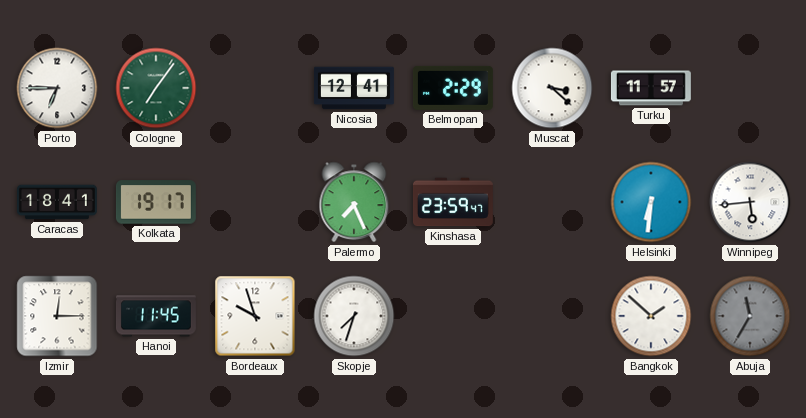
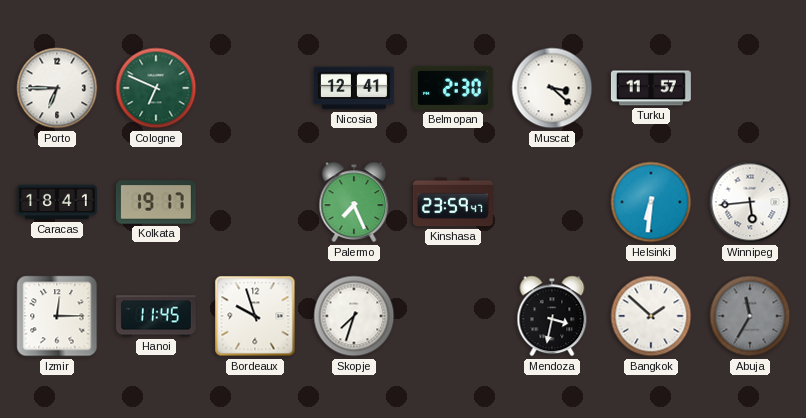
Cologne: 7:06 -> 6:49
Belmopan: 2:29 -> 2:30
Mendoza: none -> 3:32
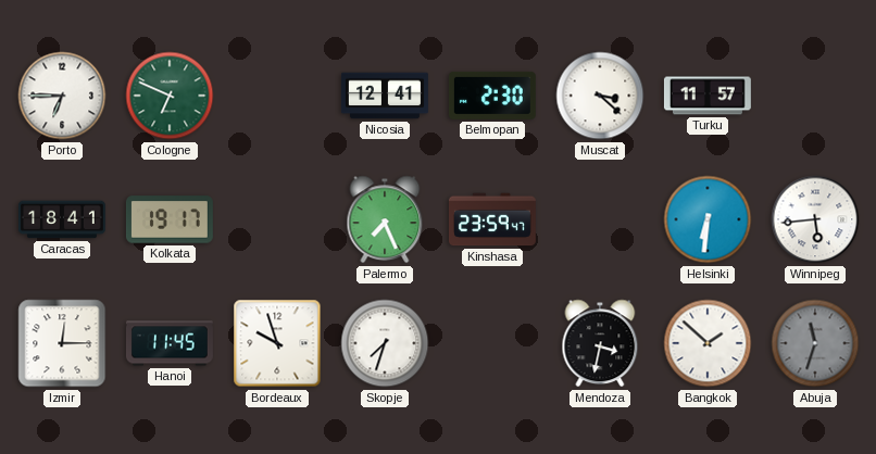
Abuja: 11:35 -> 11:33
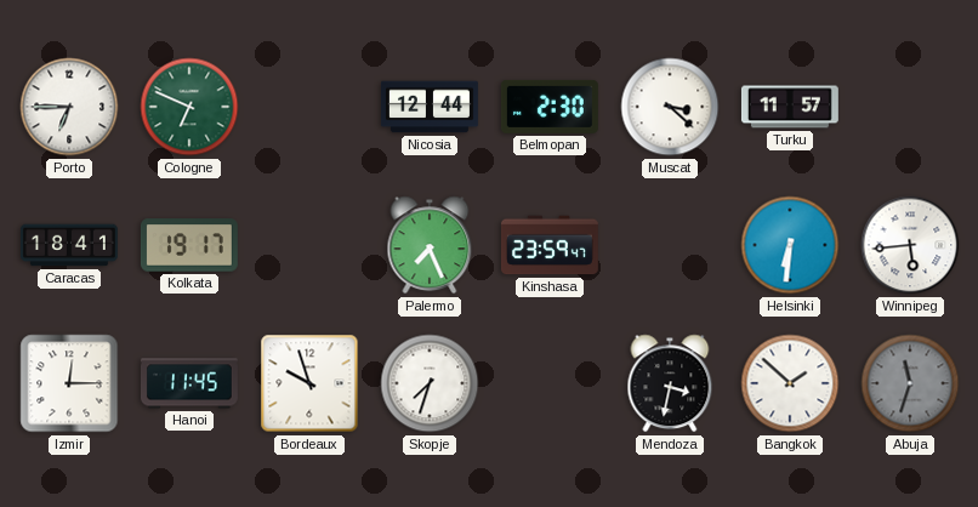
Nicosia: 12:41 -> 12:44
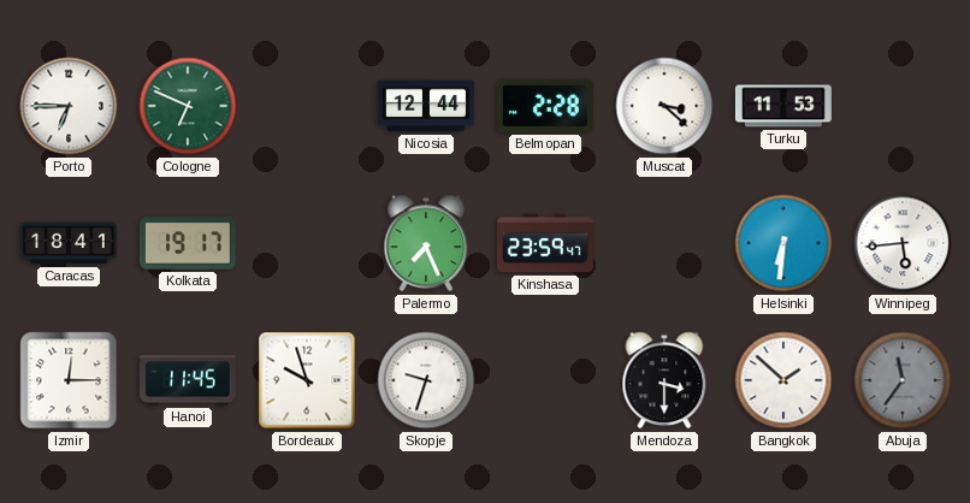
Belmopan: 2:30 -> 2:28
Turku: 11:57 -> 11:53
Skopje: 7:33 -> 9:33
Mendoza: 3:32 -> 3:30
Abuja: 11:33 -> 11:36
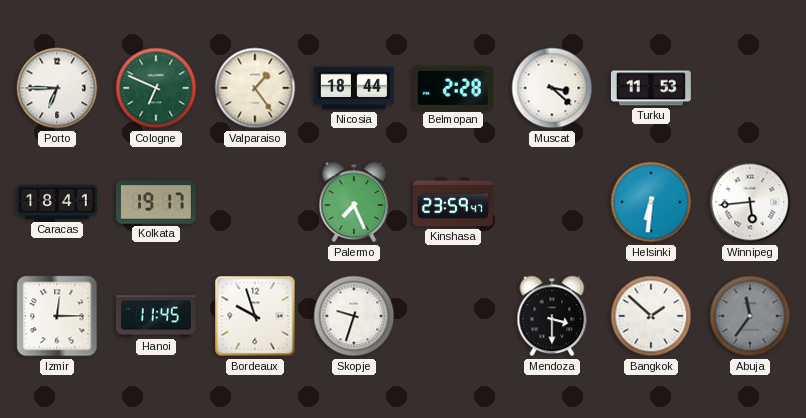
Valparaiso: none -> 1:24
Nicosia: 12:44 -> 18:44
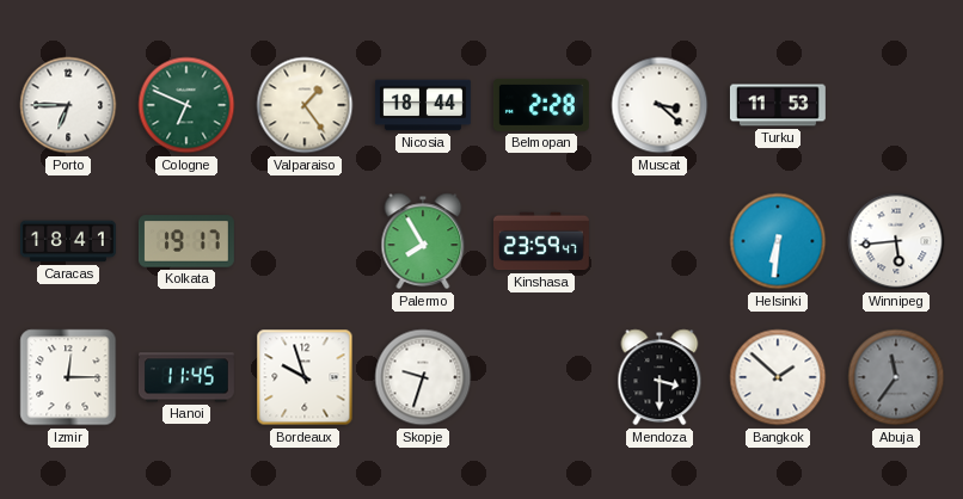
Palermo: 7:26 -> 7:55
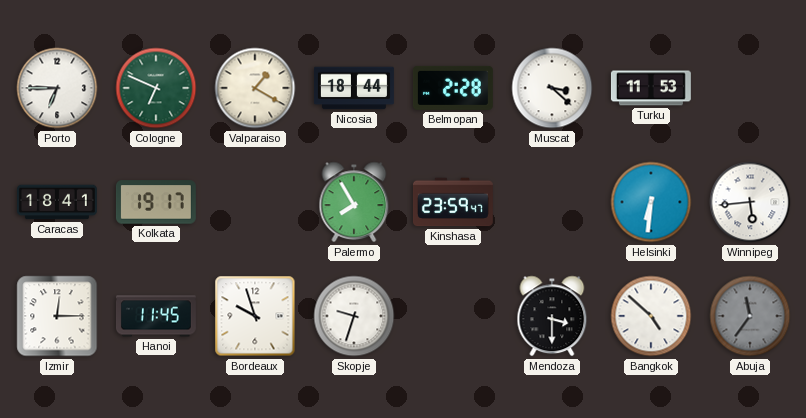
Valparaiso: 1:24 -> 1:20
Bangkok: 1:52 -> 4:52
